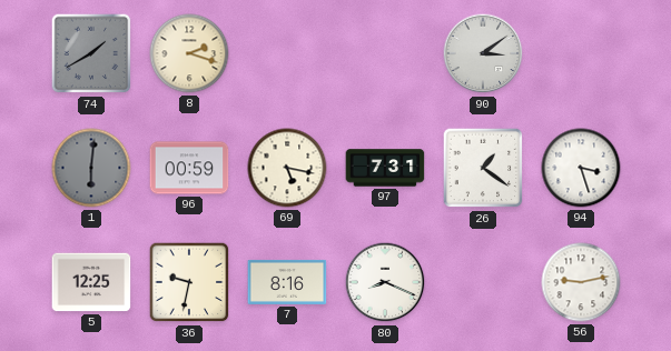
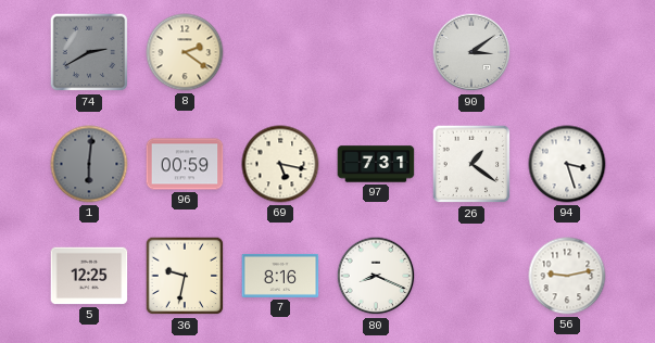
74: 1:40 -> 2:40
8: 2:18 -> 2:21
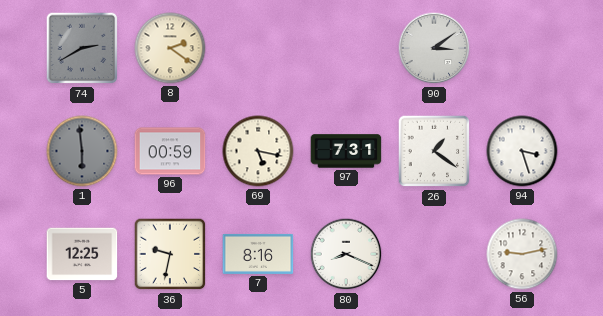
1: 6:01 -> 5:59
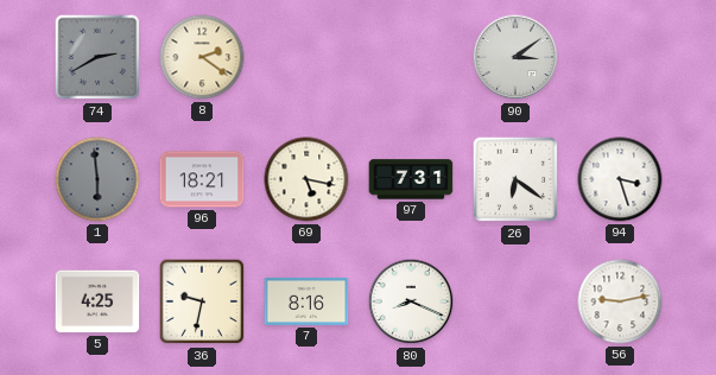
96: 00:59 -> 18:21
26: 1:21 -> 6:21
5: 12:25 -> 4:25
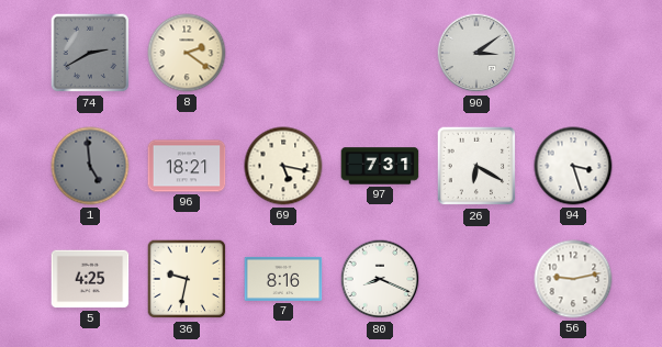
1: 5:59 -> 4:59
26: 6:21 -> 6:20
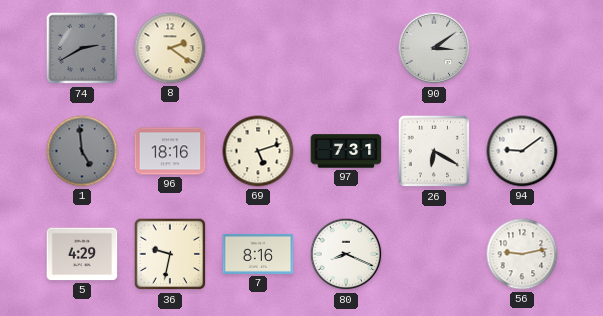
96: 18:21 -> 18:16
69: 5:17 -> 5:12
94: 3:27 -> 9:09
5: 4:25 -> 4:29
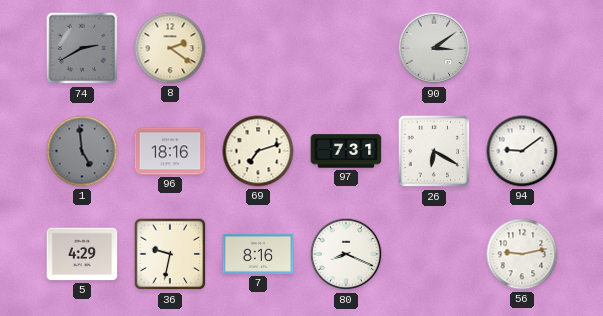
69: 5:12 -> 7:12
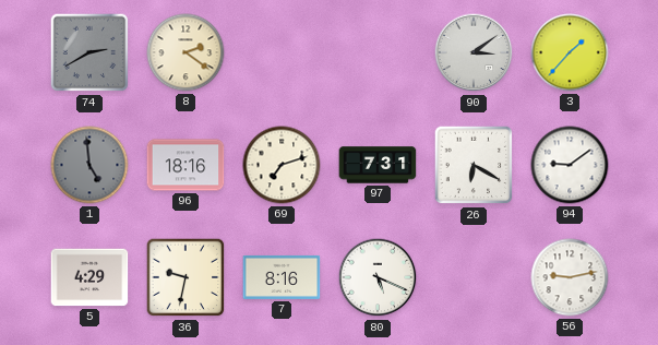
3: none -> 1:37
80: 8:19 -> 5:19
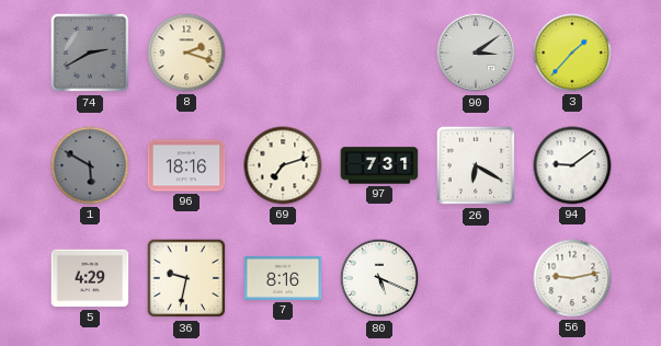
8: 2:21 -> 2:18
1: 4:59 -> 5:50
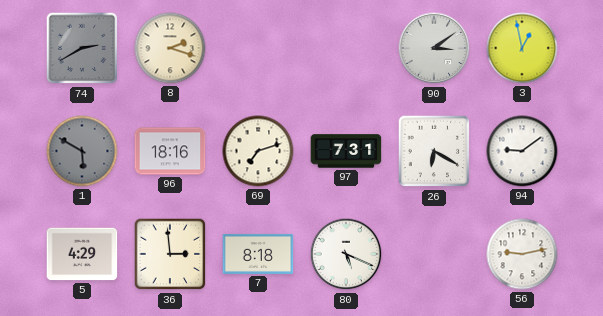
3: 1:37 -> 12:58
36: 9:32 -> 2:59
7: 8:16 -> 8:18
